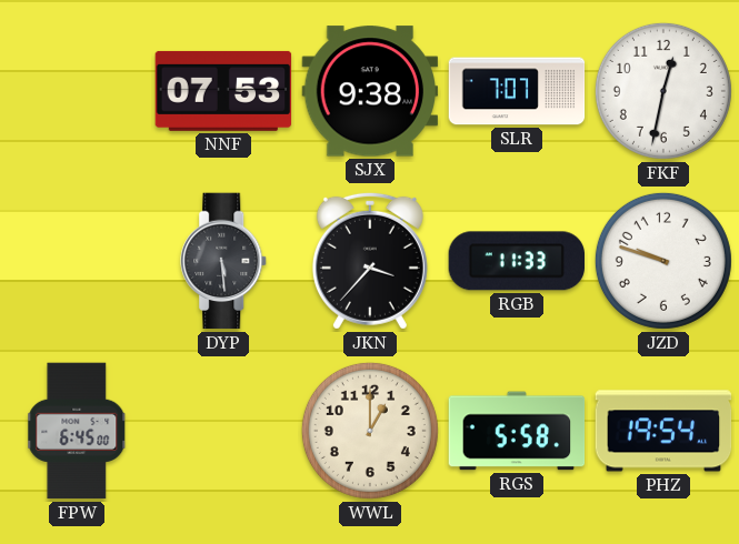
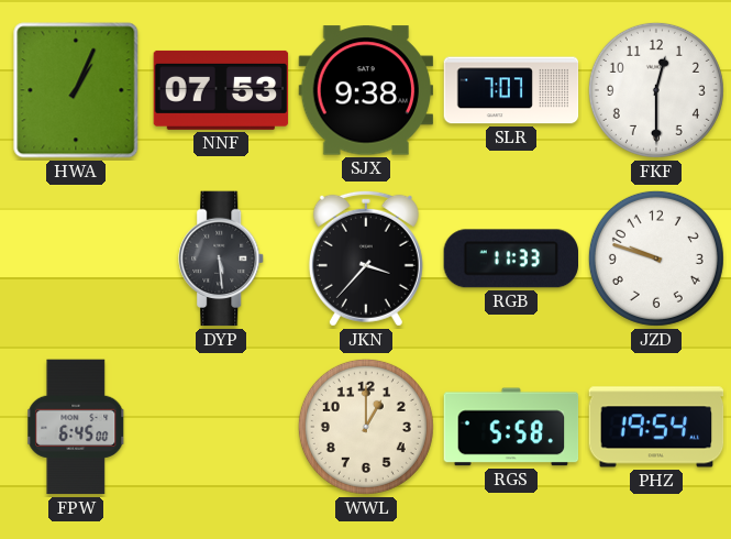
HWA: none -> 1:04
FKF: 12:32 -> 12:30
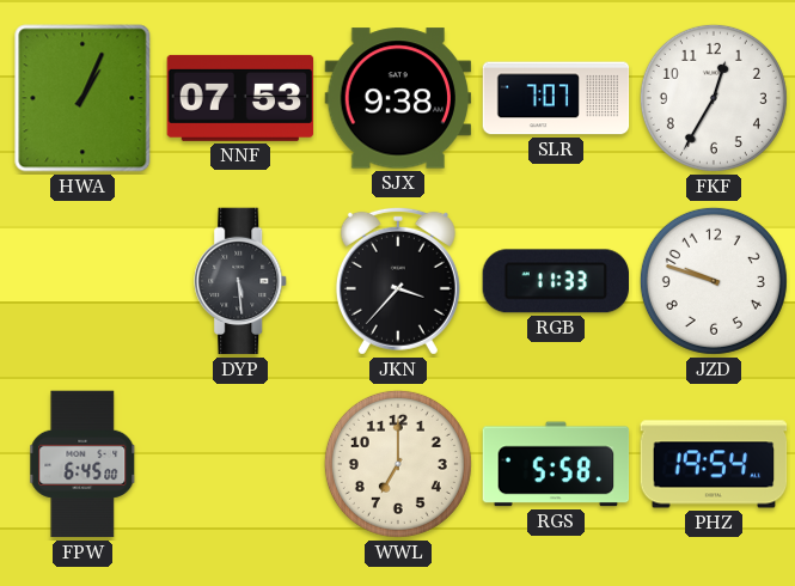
FKF: 12:30 -> 12:35
WWL: 1:00 -> 7:00
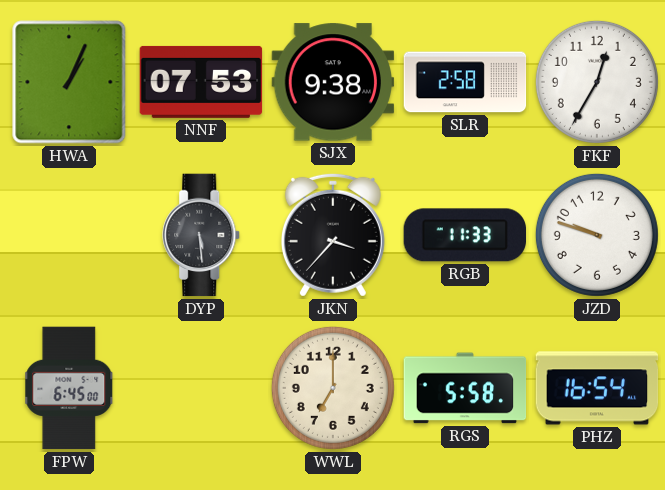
SLR: 7:07 -> 2:58
PHZ: 19:54 -> 16:54
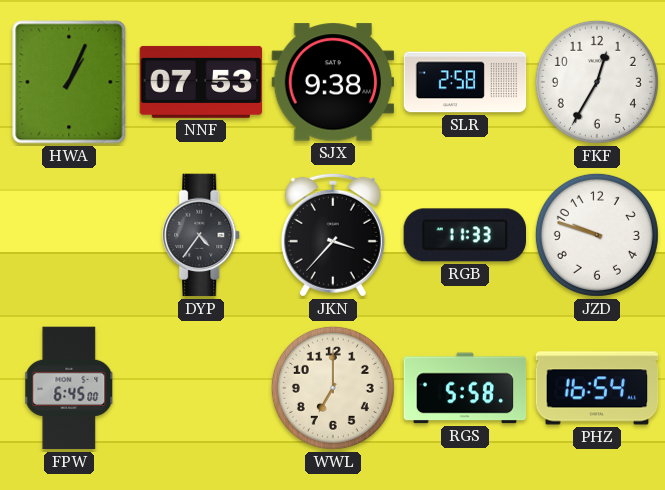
DYP: 5:29 -> 4:36
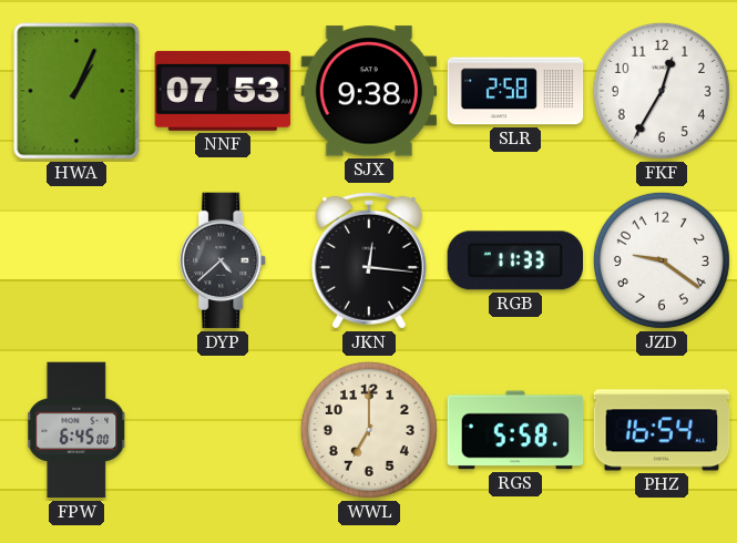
DYP: 4:36 -> 4:38
JKN: 3:37 -> 12:16
JZD: 9:48 -> 9:21
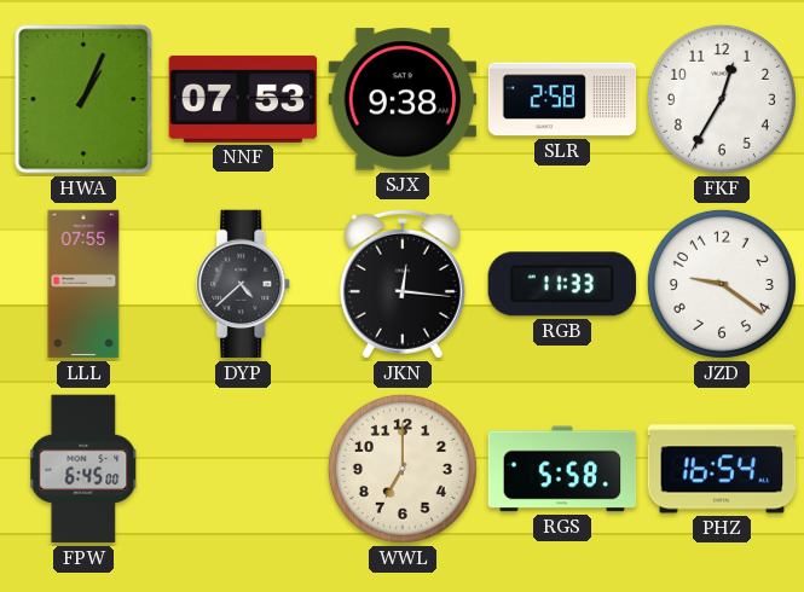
LLL: none -> 07:55
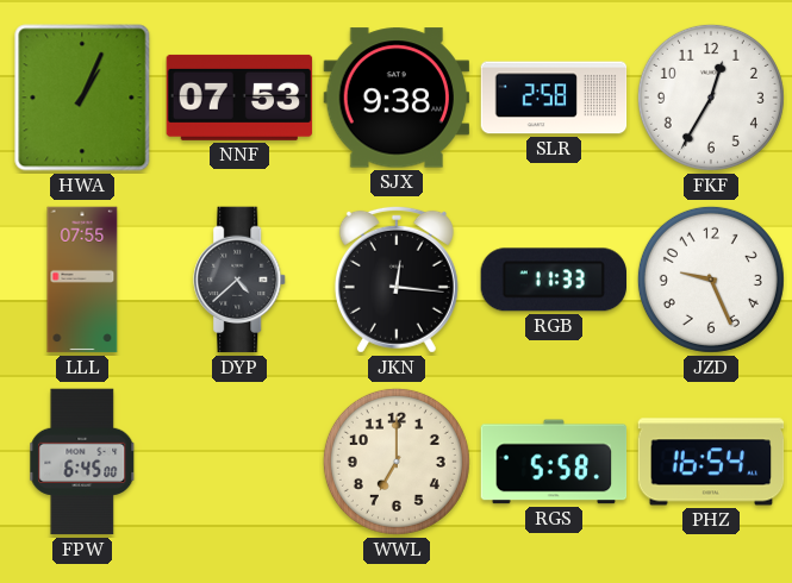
JZD: 9:21 -> 9:26
